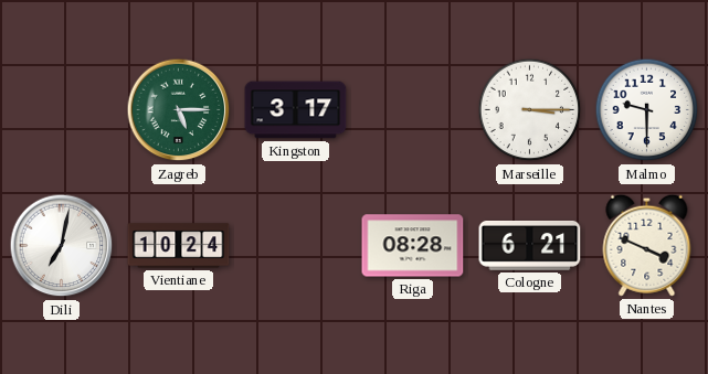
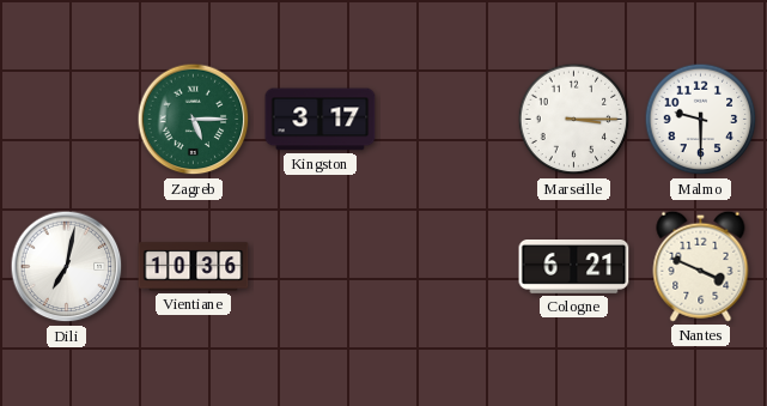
Vientiane: 10:24 -> 10:36
Riga: 08:28 -> none
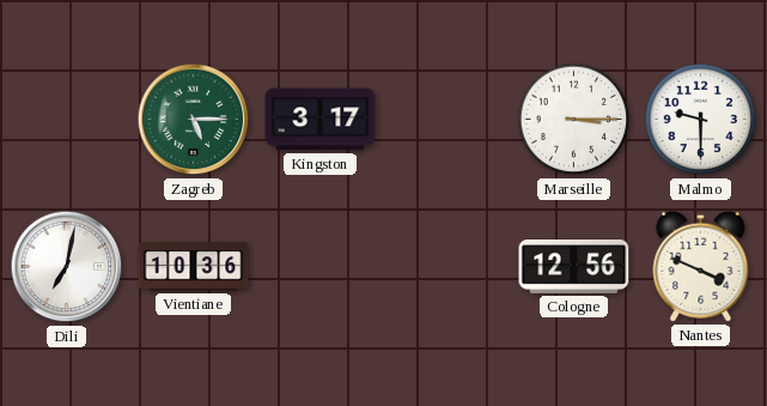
Cologne: 6:21 -> 12:56
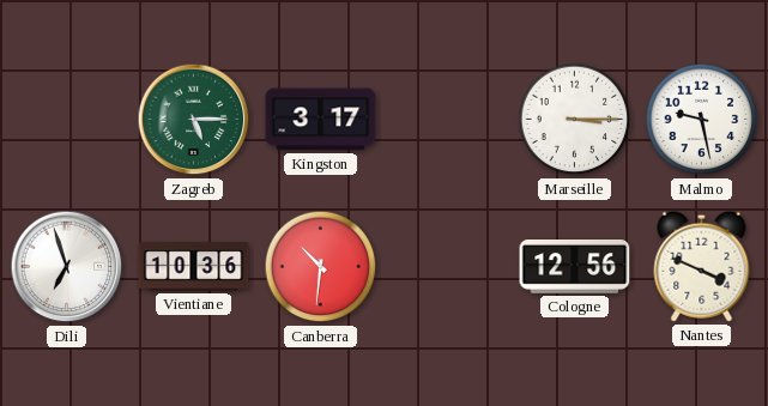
Malmo: 9:30 -> 9:28
Dili: 7:02 -> 6:57
Canberra: none -> 10:31
